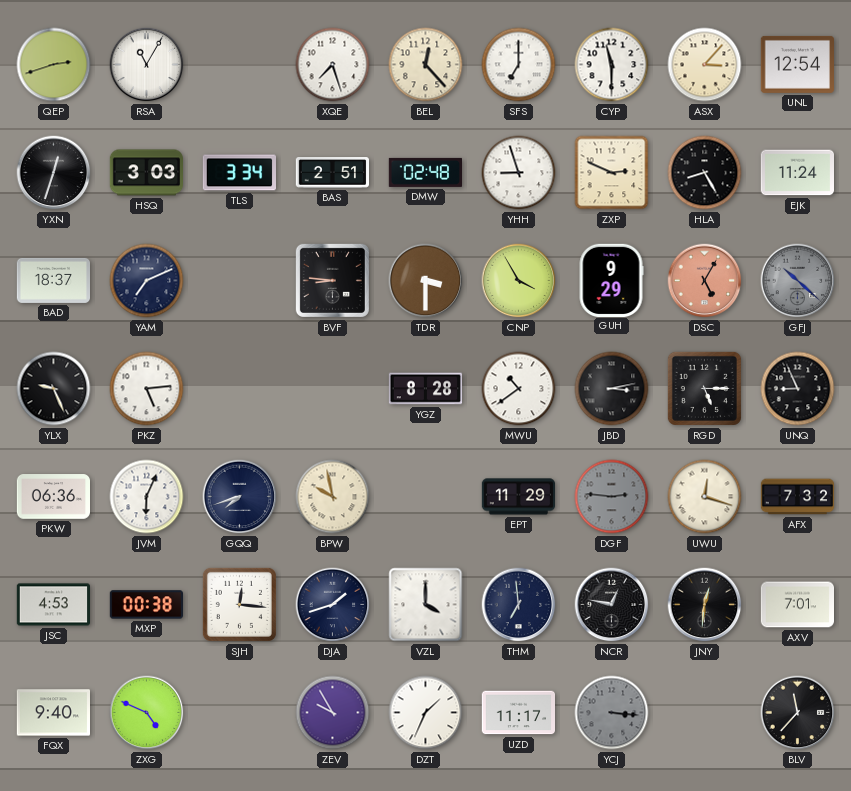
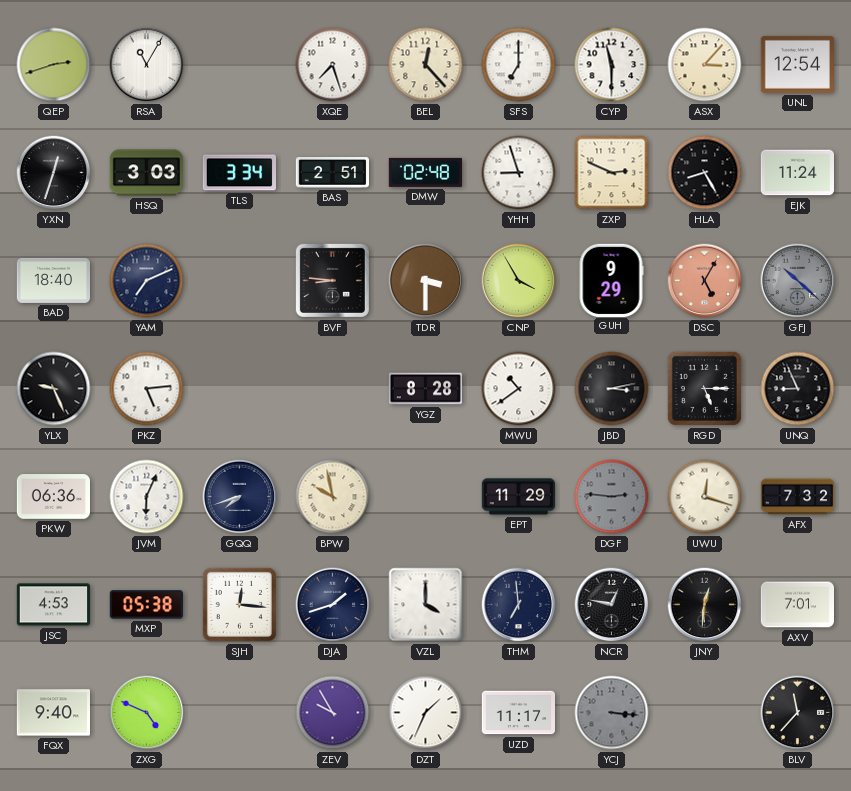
BAD: 18:37 -> 18:40
MXP: 00:38 -> 05:38
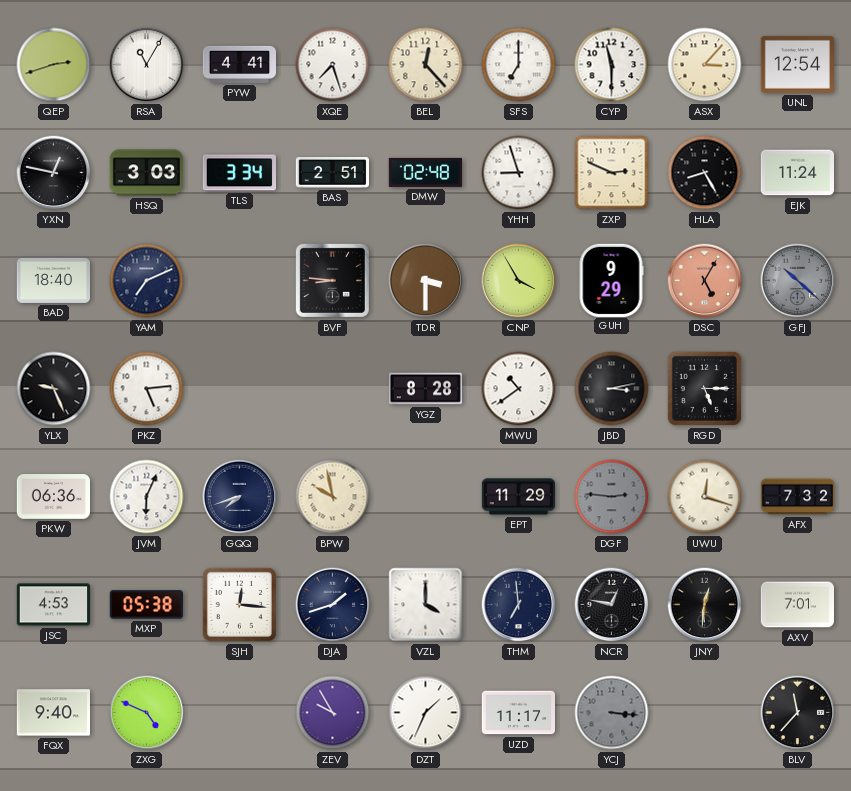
PYW: none -> 4:41
YXN: 12:33 -> 12:47
UNQ: 8:56 -> none
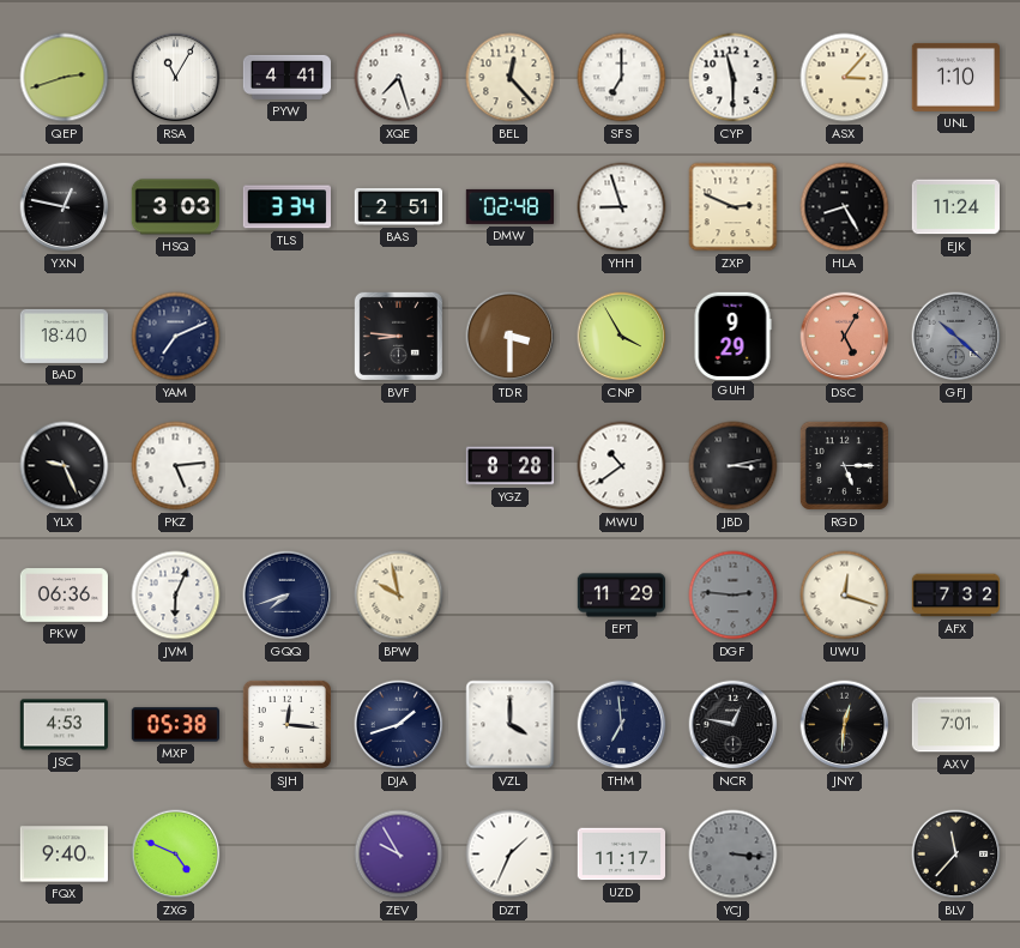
UNL: 12:54 -> 1:10
